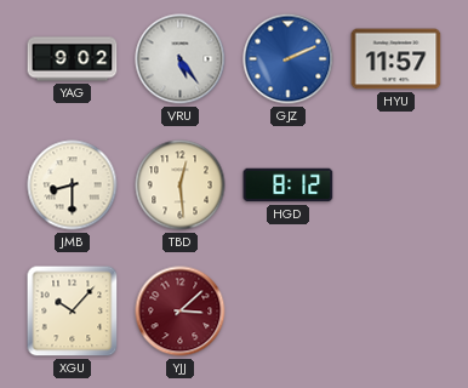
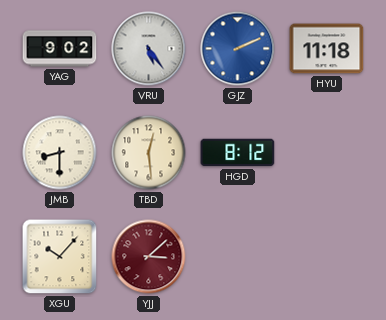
HYU: 11:57 -> 11:18
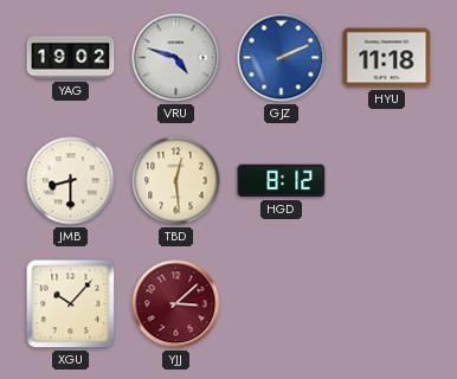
YAG: 9:02 -> 19:02
VRU: 5:24 -> 4:48
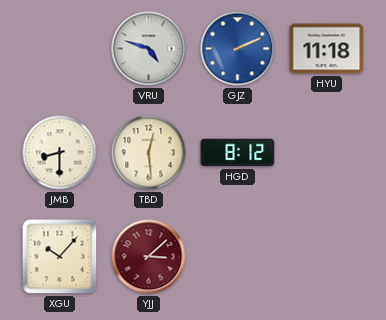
YAG: 19:02 -> none
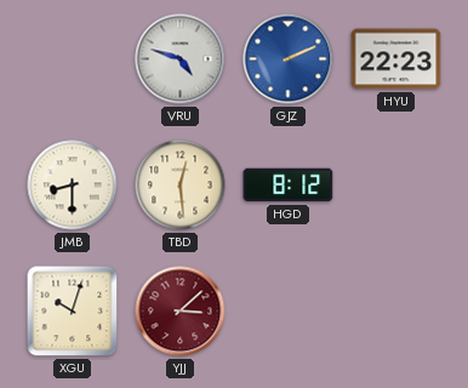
HYU: 11:18 -> 22:23
XGU: 10:07 -> 10:03
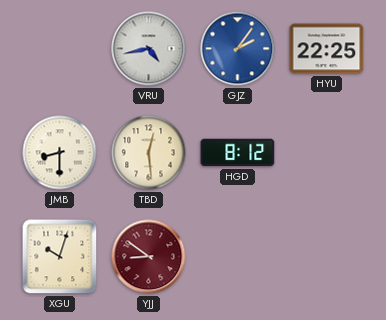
VRU: 4:48 -> 4:43
GJZ: 2:11 -> 2:06
HYU: 22:23 -> 22:25
YJJ: 3:08 -> 8:51
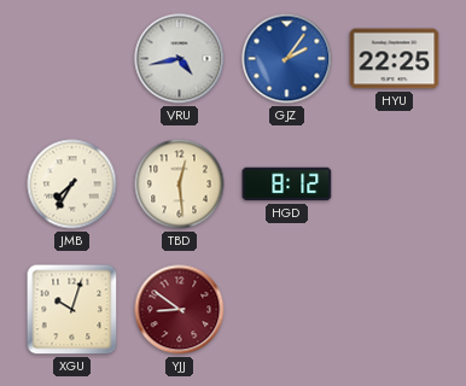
JMB: 8:30 -> 7:35
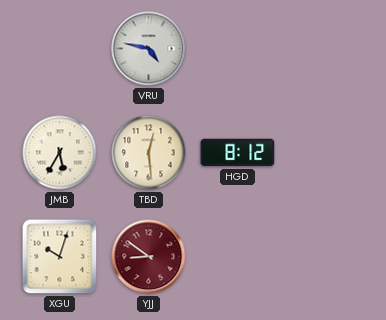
VRU: 4:43 -> 4:47
GJZ: 2:06 -> none
HYU: 22:25 -> none
JMB: 7:35 -> 5:35
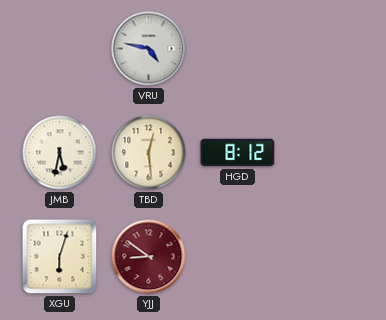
JMB: 5:35 -> 5:32
XGU: 10:03 -> 6:03
